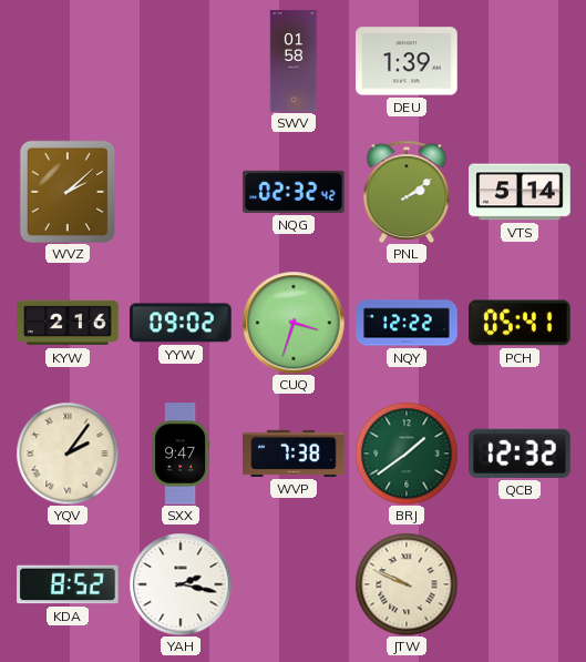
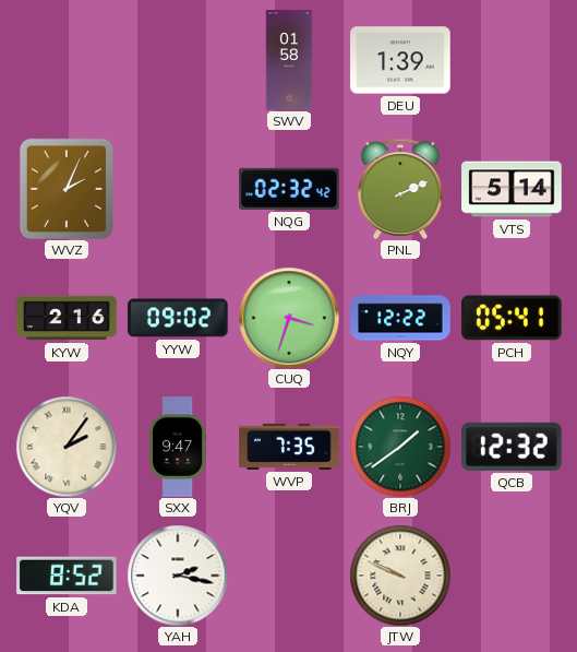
WVZ: 2:08 -> 2:04
PNL: 2:09 -> 2:11
WVP: 7:38 -> 7:35
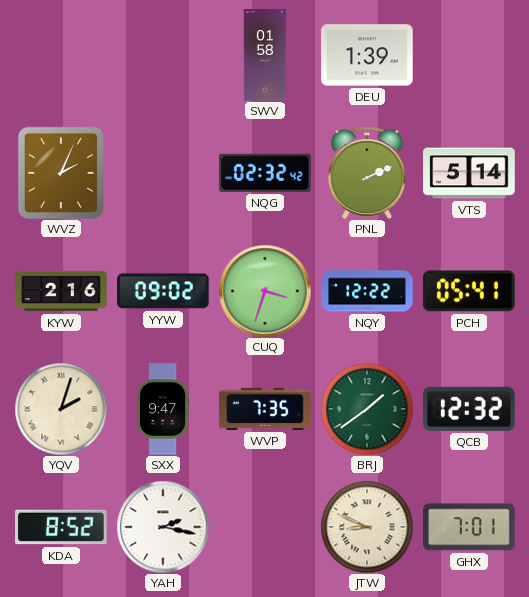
YQV: 2:06 -> 2:03
JTW: 9:49 -> 8:49
GHX: none -> 7:01
